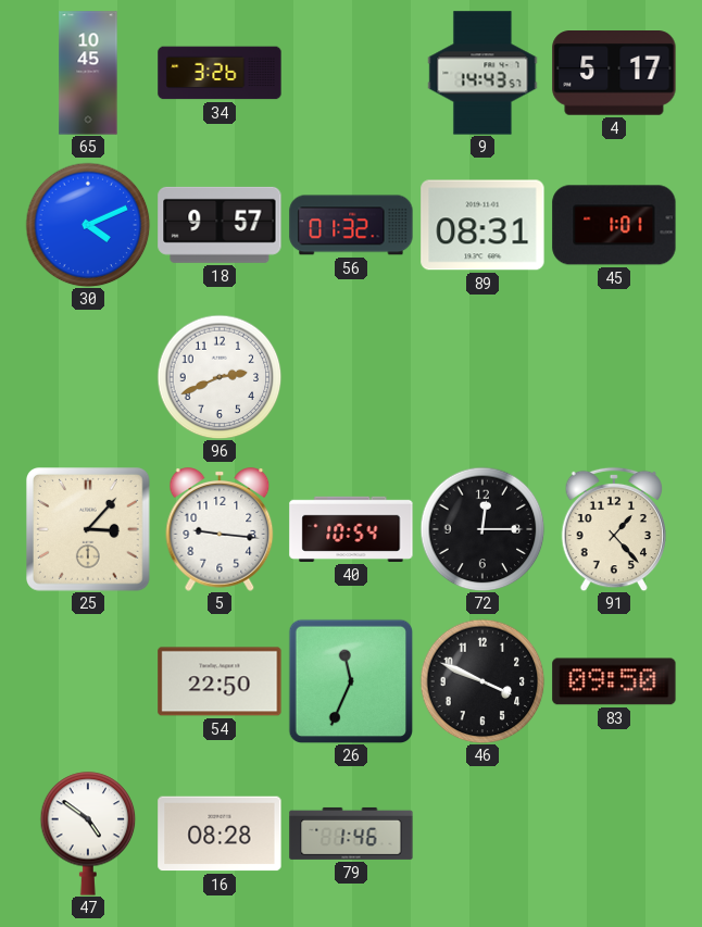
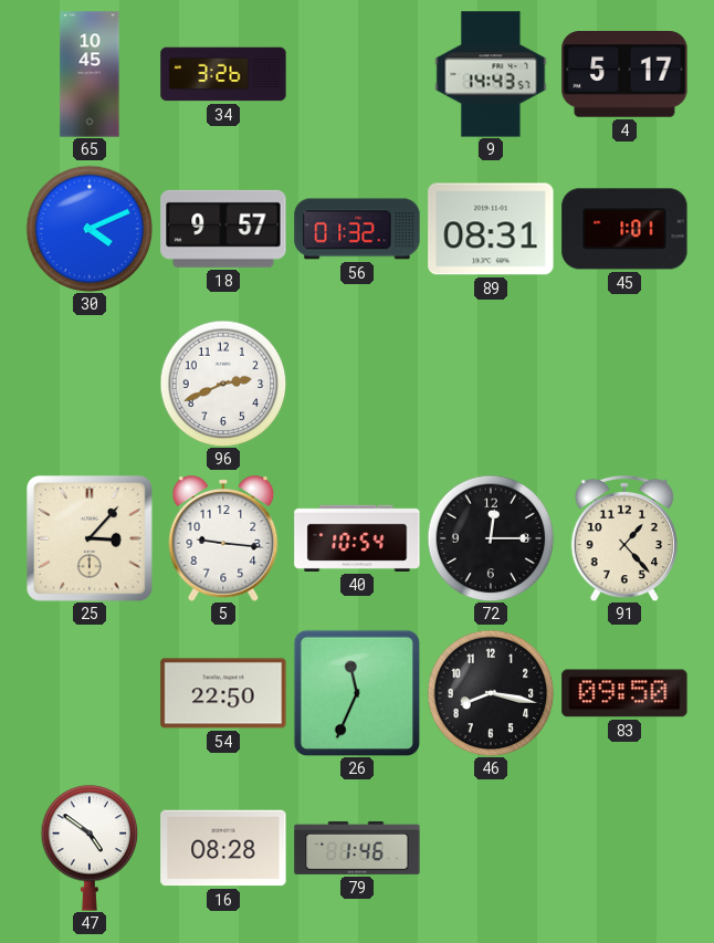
46: 3:49 -> 8:17
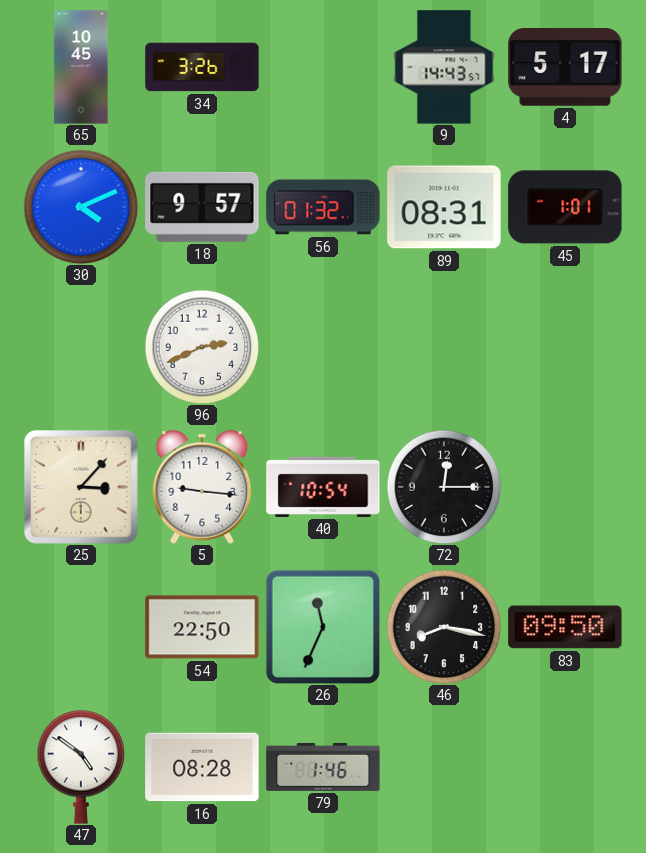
91: 1:23 -> none
